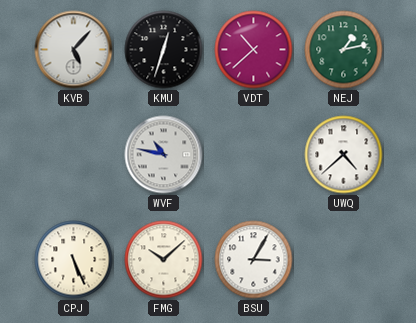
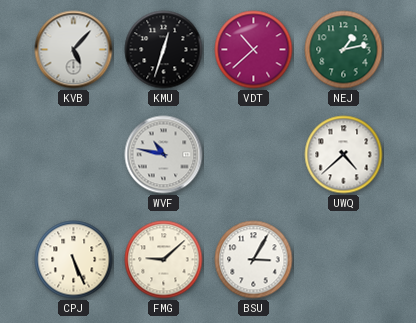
FMG: 10:08 -> 9:08
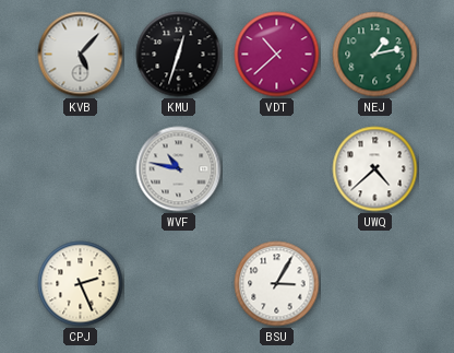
CPJ: 5:26 -> 2:26
FMG: 9:08 -> none
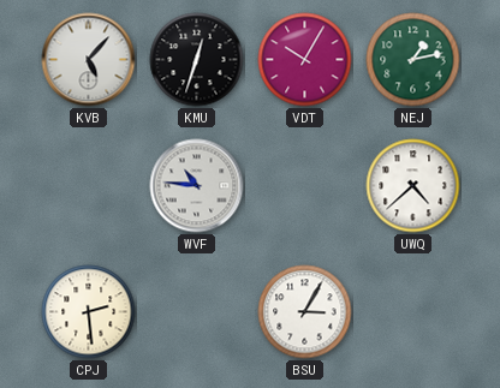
VDT: 10:38 -> 10:05
WVF: 10:47 -> 10:46
CPJ: 2:26 -> 2:29
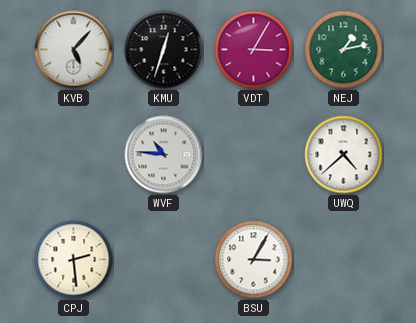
VDT: 10:05 -> 3:05
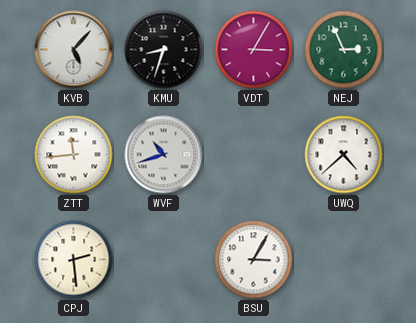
KMU: 12:33 -> 8:33
NEJ: 1:13 -> 2:56
ZTT: none -> 11:44
WVF: 10:46 -> 10:42
